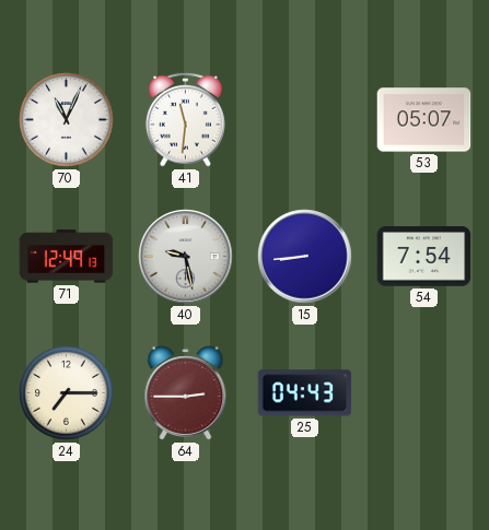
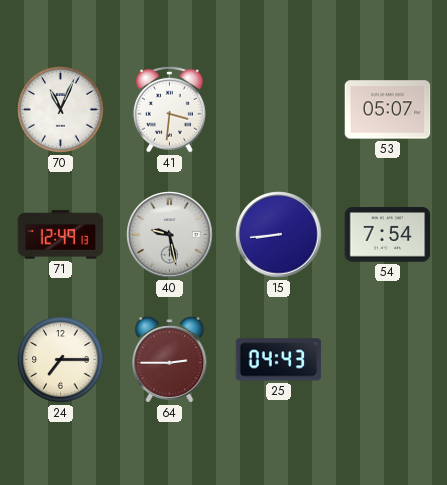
41: 11:31 -> 3:31
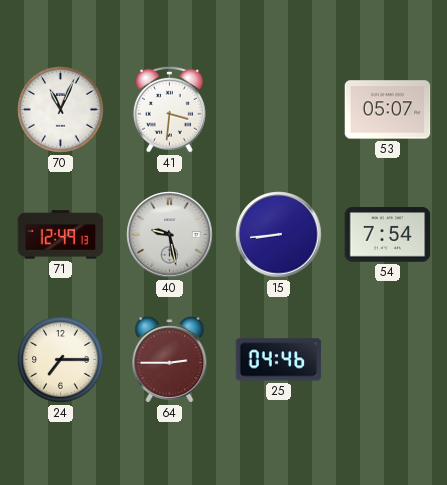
25: 04:43 -> 04:46
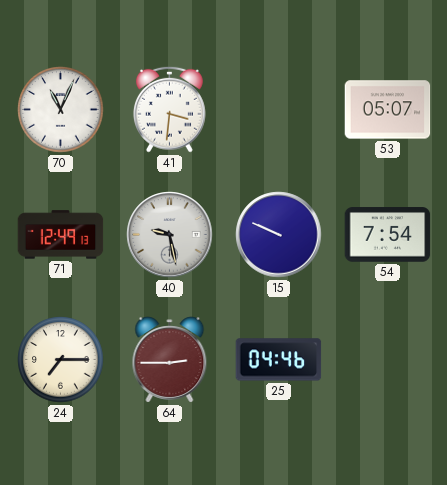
15: 8:44 -> 9:49
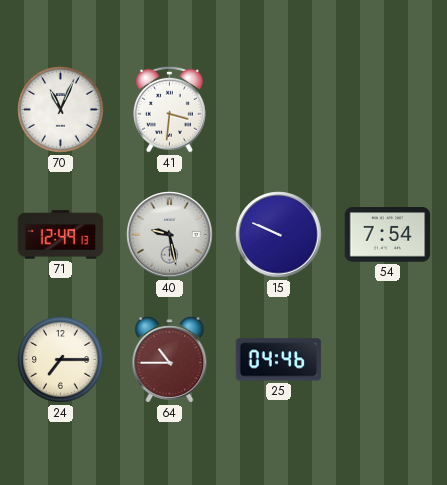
53: 05:07 -> none
64: 2:45 -> 10:45
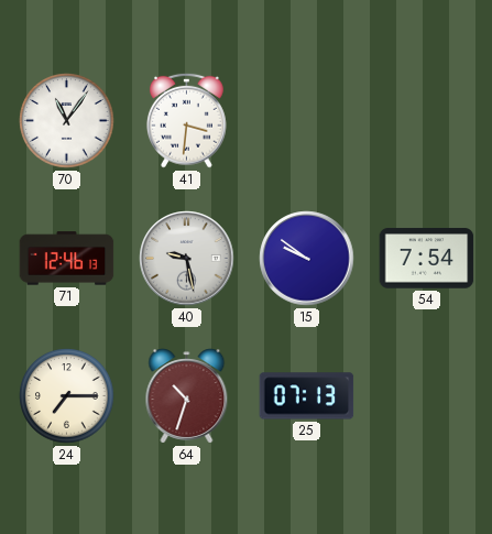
70: 11:04 -> 11:06
71: 12:49 -> 12:46
15: 9:49 -> 9:51
64: 10:45 -> 10:33
25: 04:46 -> 07:13
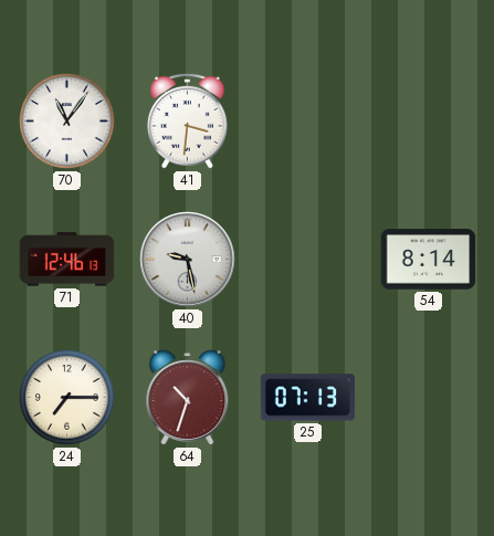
15: 9:51 -> none
54: 7:54 -> 8:14
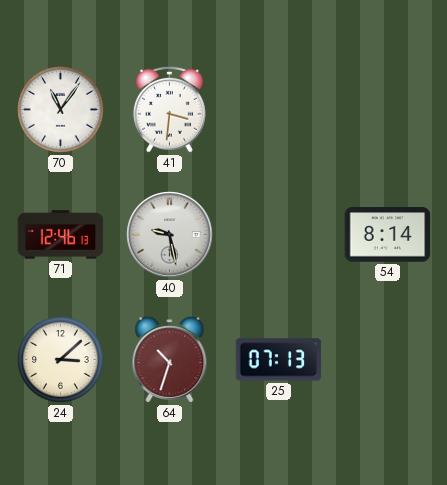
24: 7:15 -> 3:08
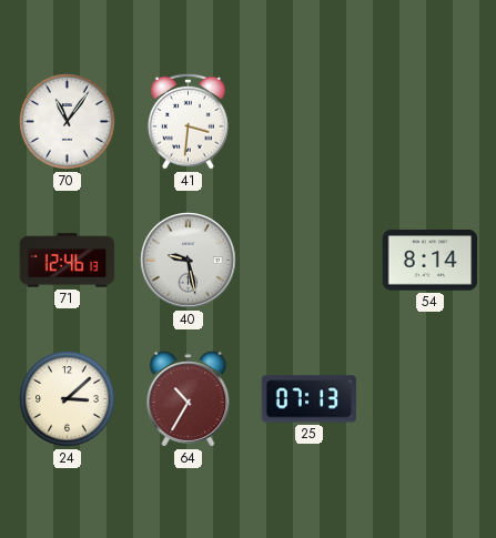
64: 10:33 -> 10:35
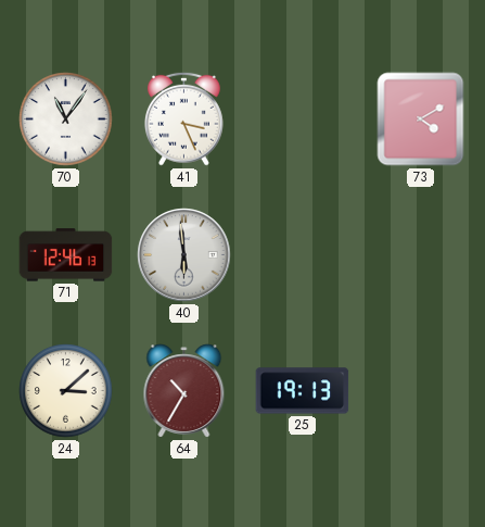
41: 3:31 -> 3:26
73: none -> 4:10
40: 9:28 -> 5:59
54: 8:14 -> none
25: 07:13 -> 19:13
